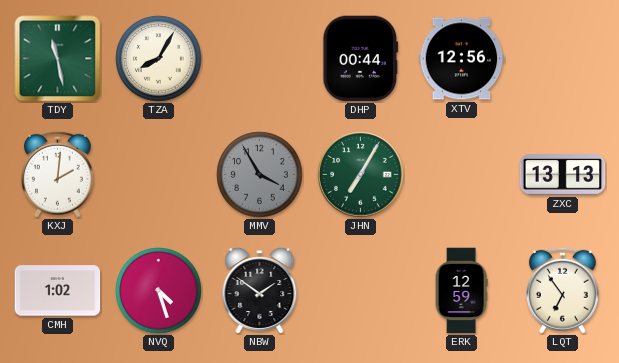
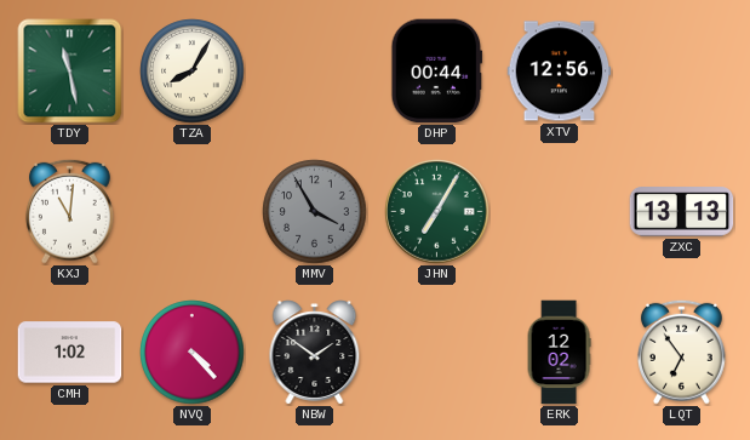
KXJ: 2:01 -> 11:01
NVQ: 4:27 -> 4:23
ERK: 12:59 -> 12:02
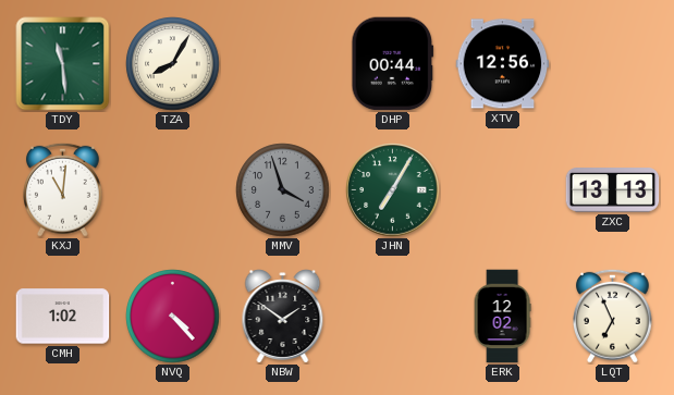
TDY: 11:28 -> 11:29
MMV: 3:55 -> 3:57
LQT: 6:54 -> 6:56
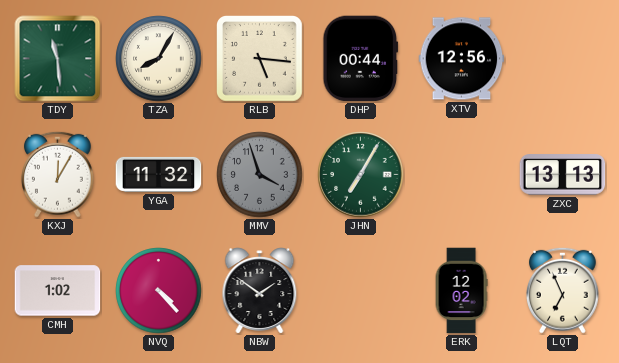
RLB: none -> 5:16
KXJ: 11:01 -> 12:05
YGA: none -> 11:32
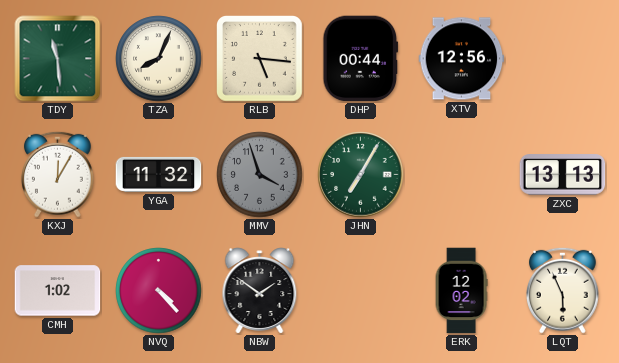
TZA: 8:05 -> 8:04
LQT: 6:56 -> 5:56
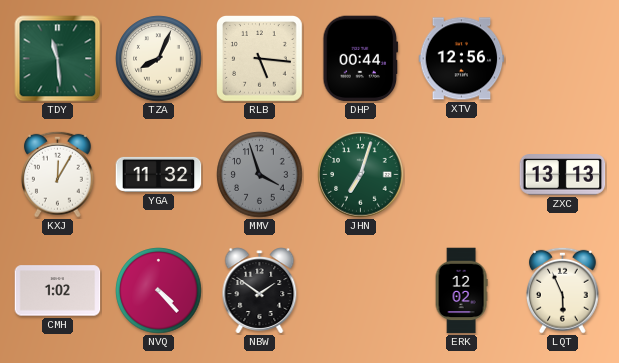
JHN: 7:05 -> 7:03
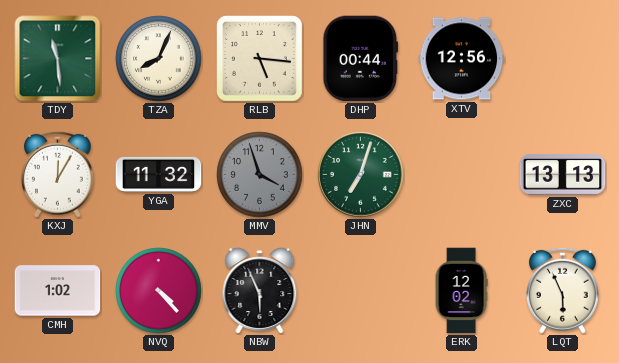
NBW: 1:51 -> 5:56
